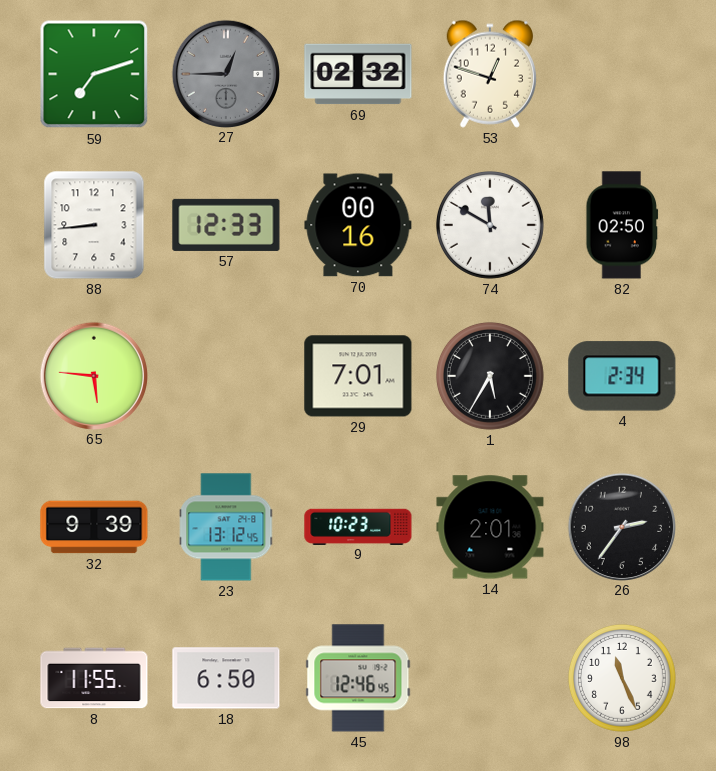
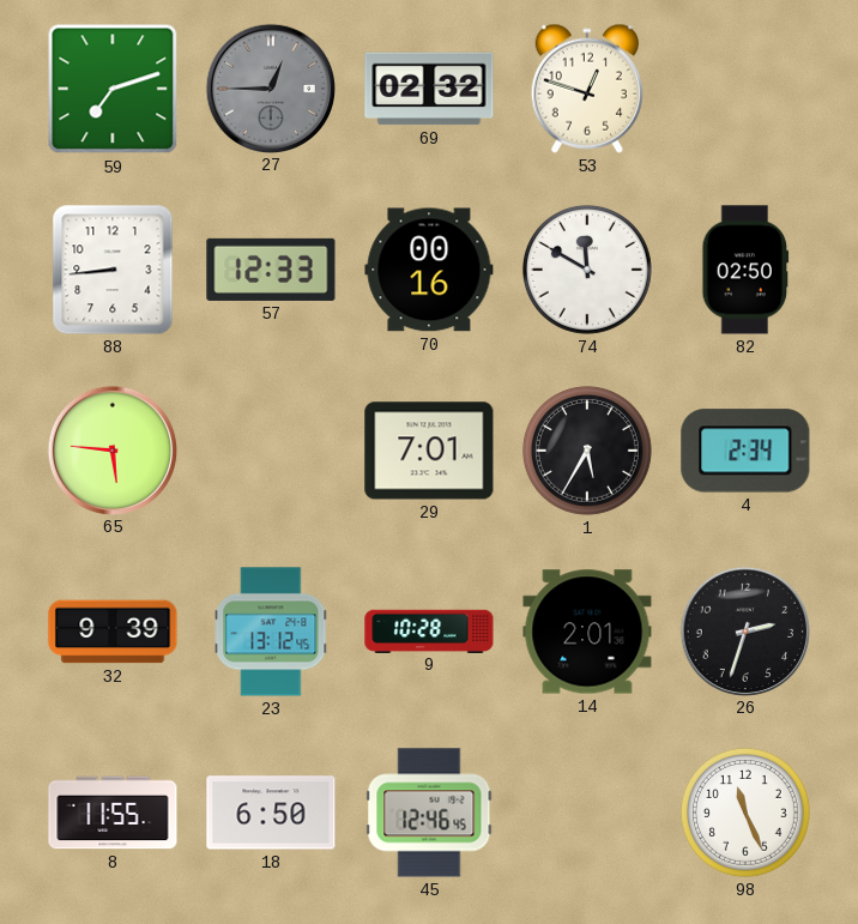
9: 10:23 -> 10:28
26: 2:36 -> 2:33
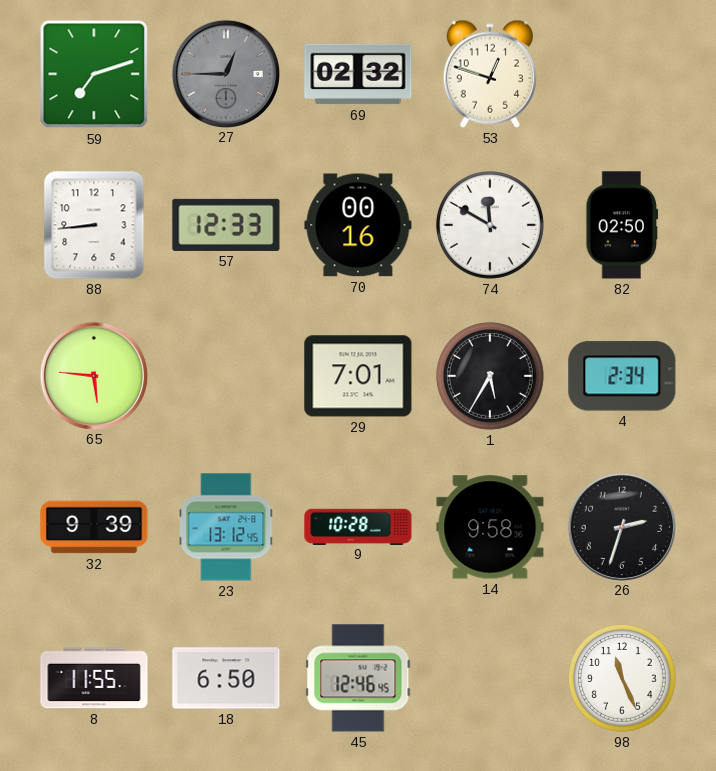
14: 2:01 -> 9:58
